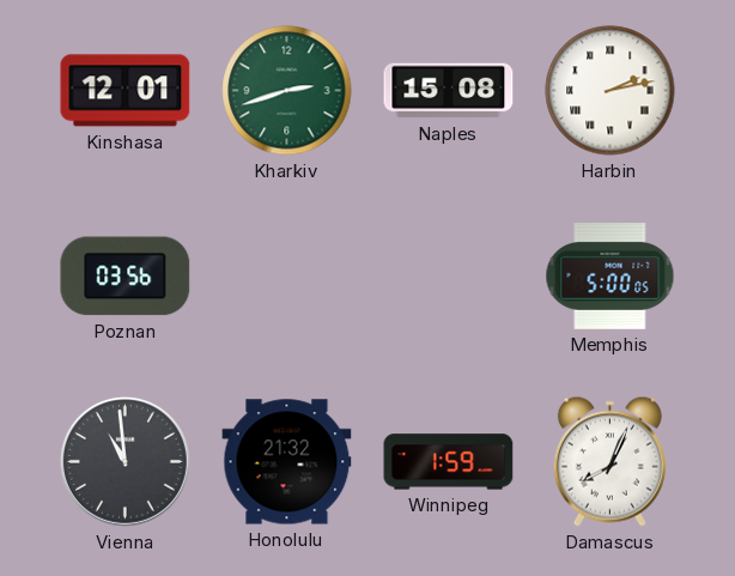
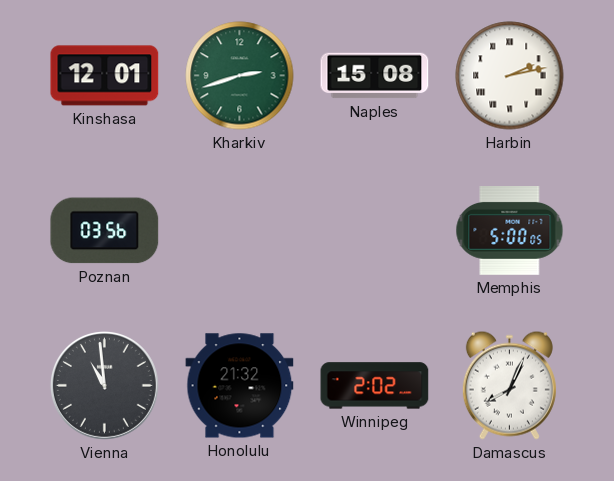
Winnipeg: 1:59 -> 2:02
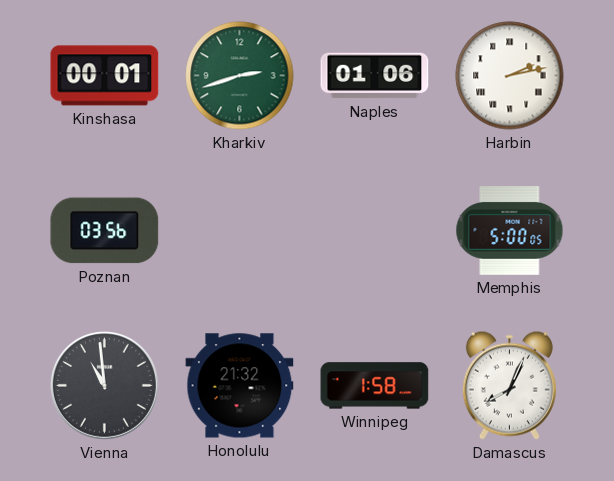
Kinshasa: 12:01 -> 00:01
Naples: 15:08 -> 01:06
Winnipeg: 2:02 -> 1:58
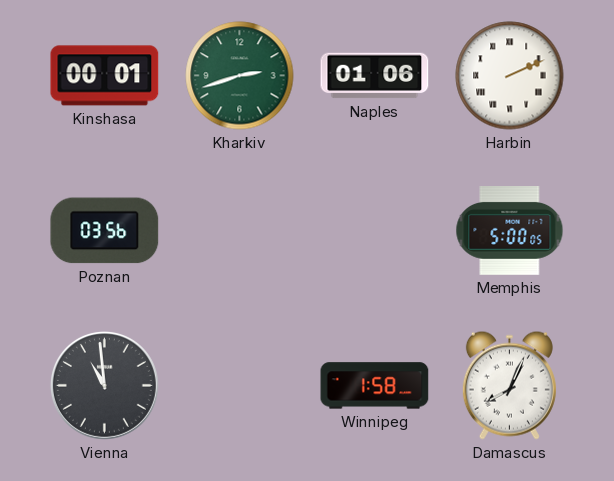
Harbin: 2:13 -> 2:11
Honolulu: 21:32 -> none
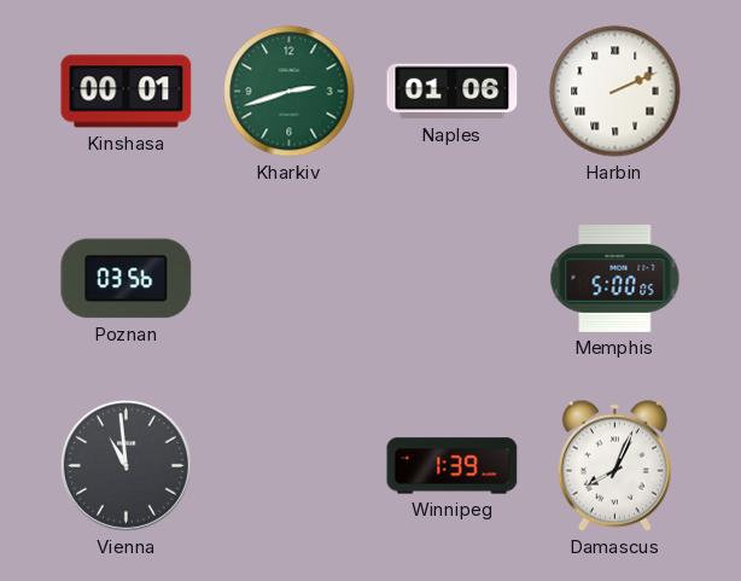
Winnipeg: 1:58 -> 1:39
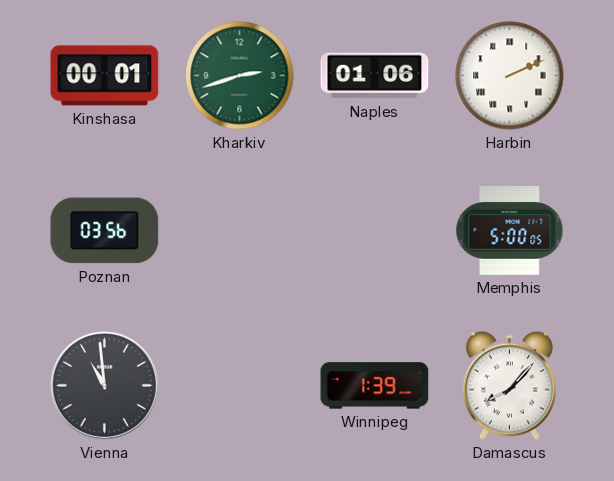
Damascus: 8:04 -> 8:07
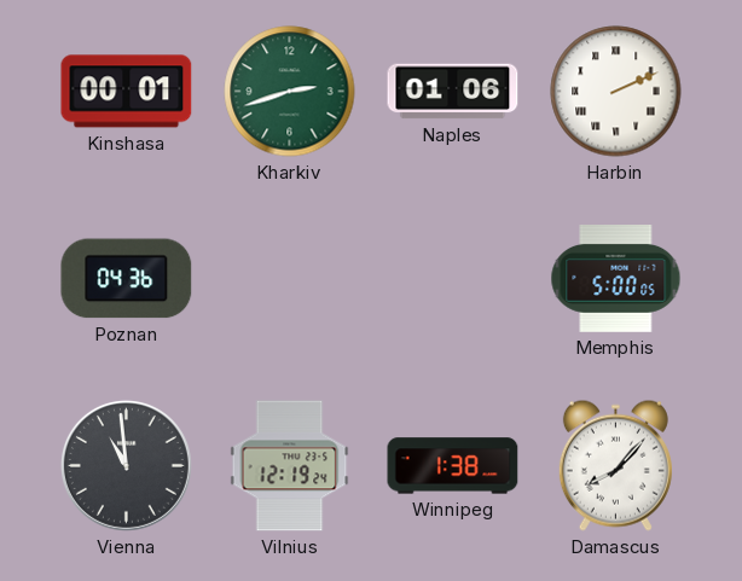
Poznan: 03:56 -> 04:36
Vilnius: none -> 12:19
Winnipeg: 1:39 -> 1:38
